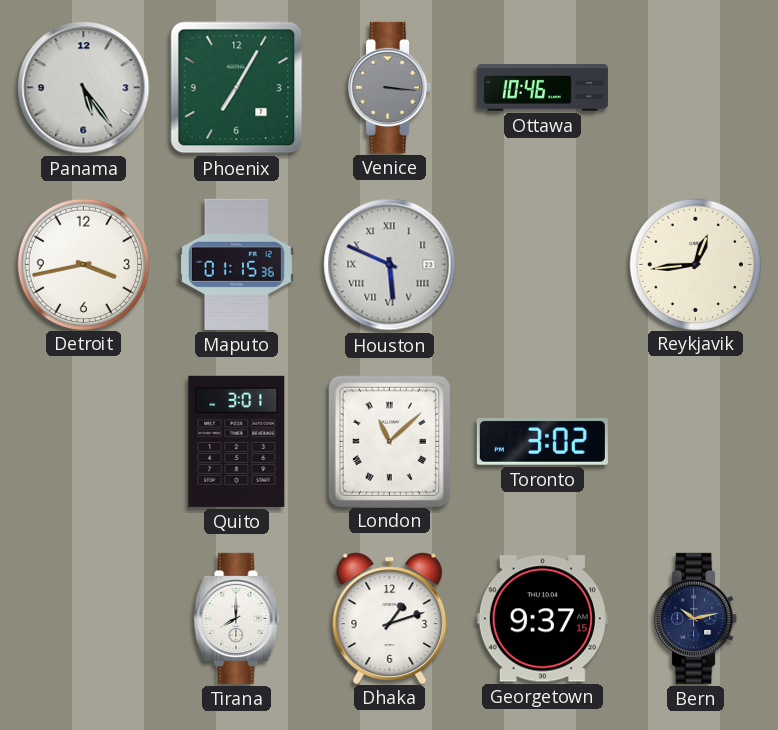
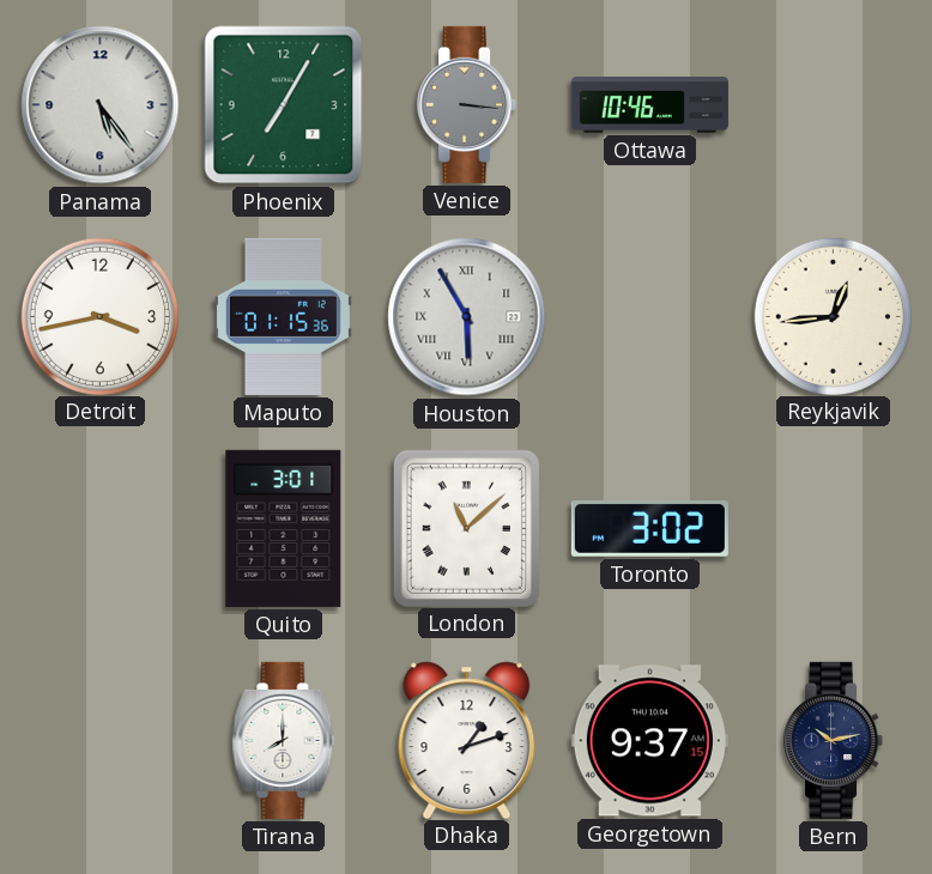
Houston: 5:49 -> 5:55
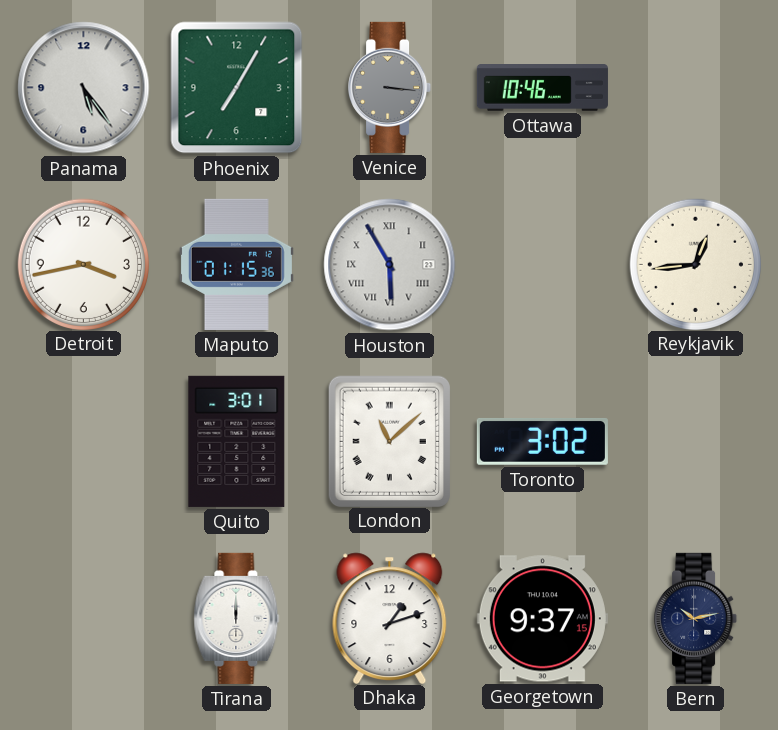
Tirana: 8:00 -> 12:00
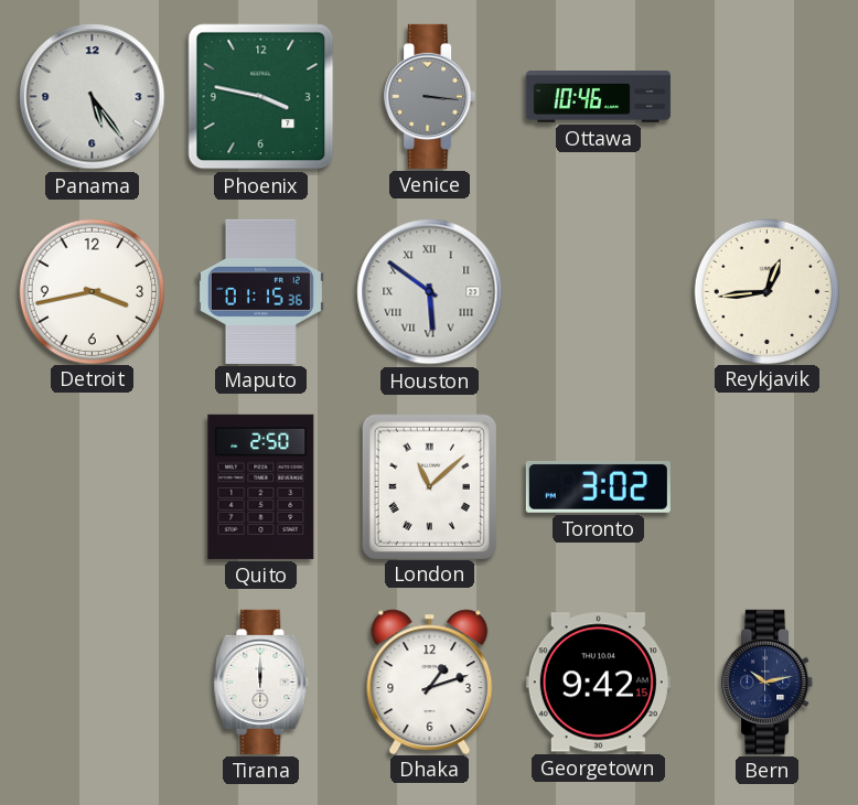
Phoenix: 7:05 -> 3:47
Houston: 5:55 -> 5:51
Quito: 3:01 -> 2:50
Georgetown: 9:37 -> 9:42
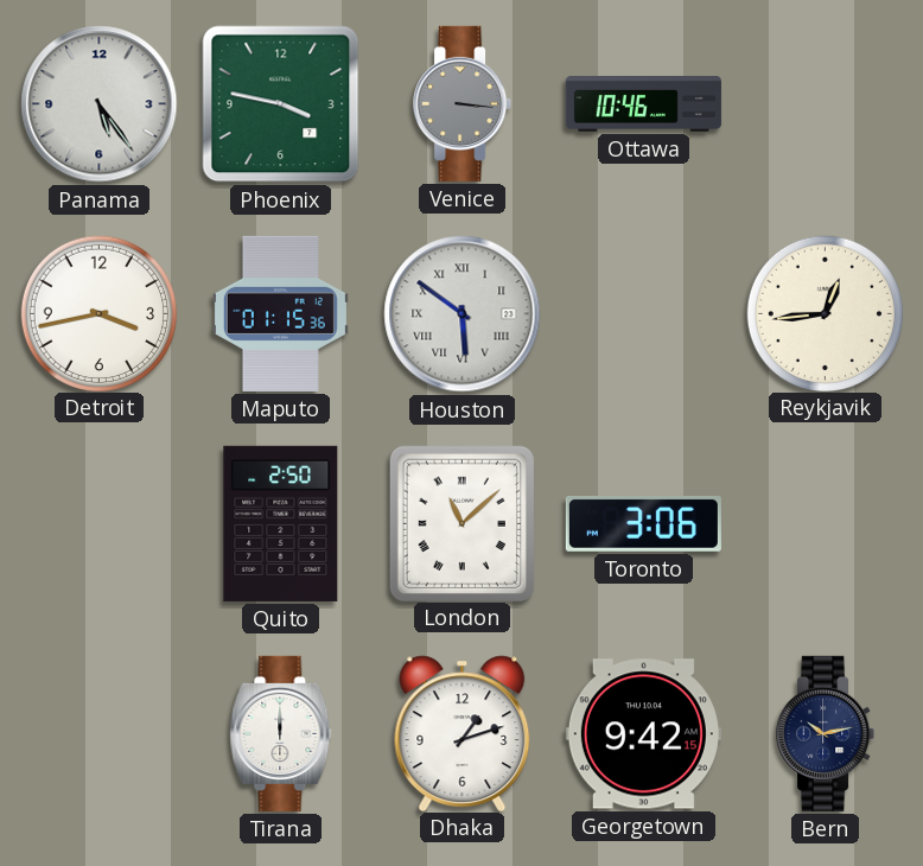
Toronto: 3:02 -> 3:06
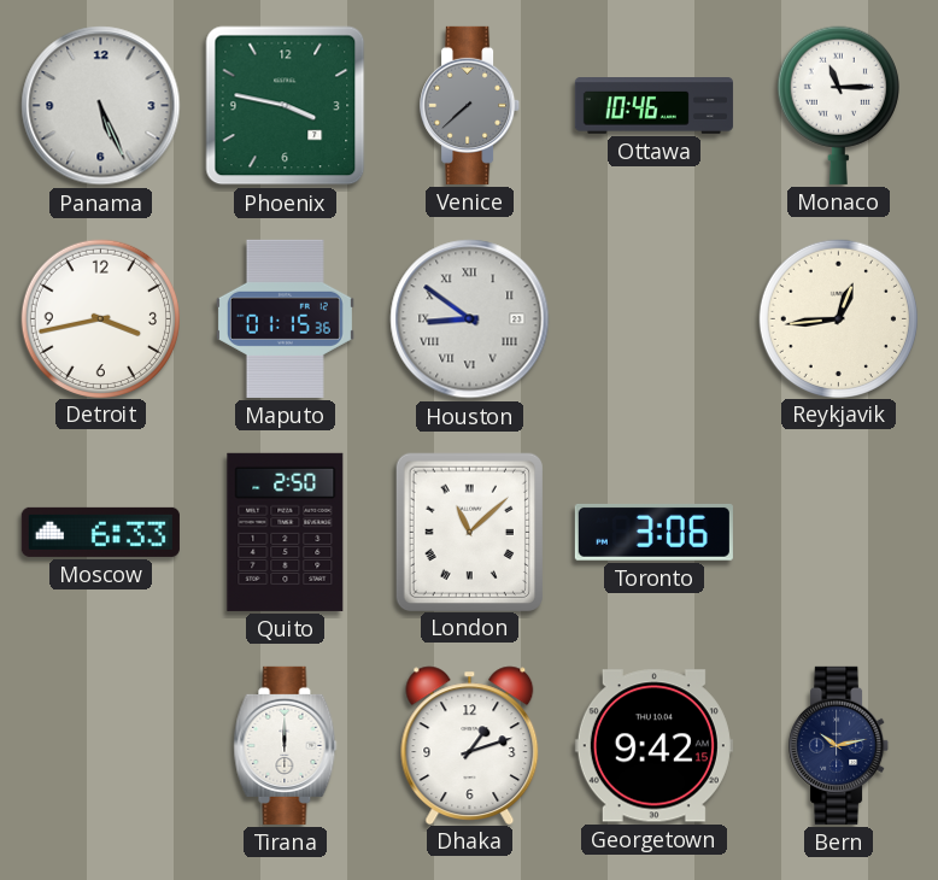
Panama: 5:24 -> 5:26
Venice: 3:16 -> 7:38
Monaco: none -> 11:15
Houston: 5:51 -> 8:51
Moscow: none -> 6:33
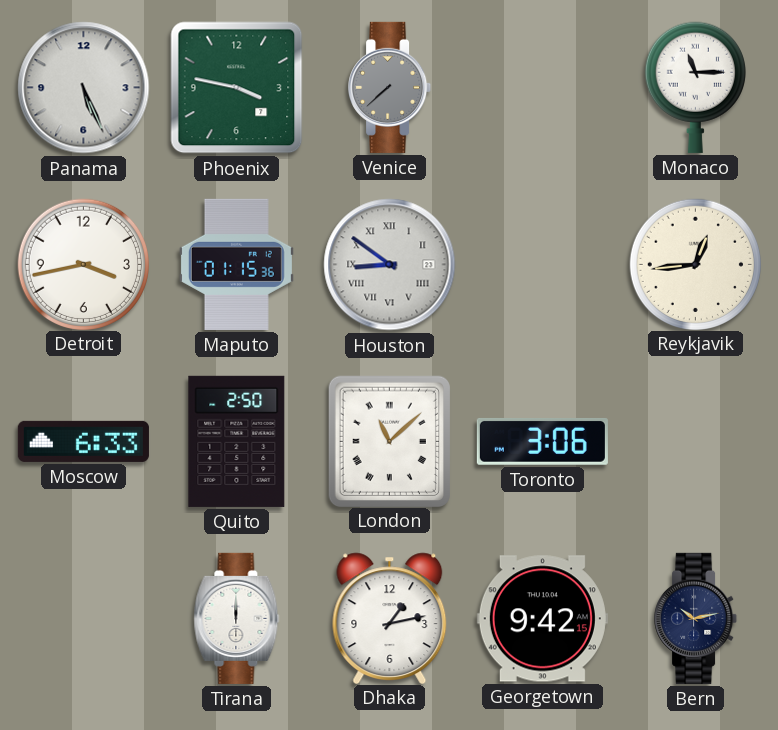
Ottawa: 10:46 -> none
Dhaka: 1:12 -> 1:13
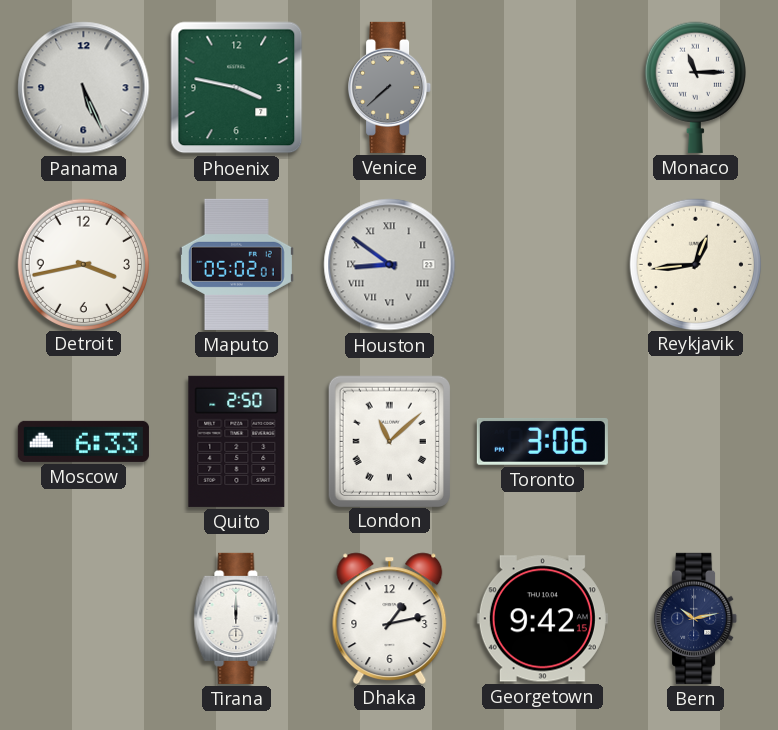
Maputo: 01:15 -> 05:02
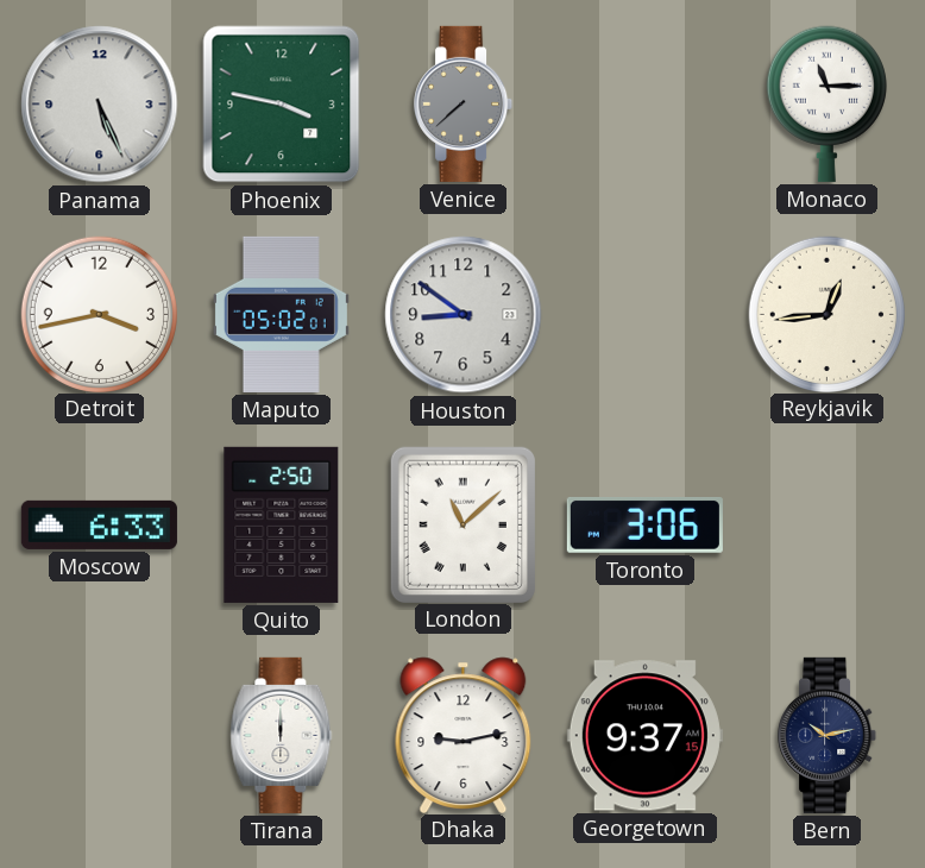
Houston numerals: Roman -> Arabic
Dhaka: 1:13 -> 9:13
Georgetown: 9:42 -> 9:37
